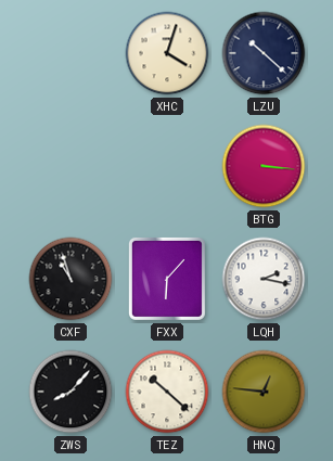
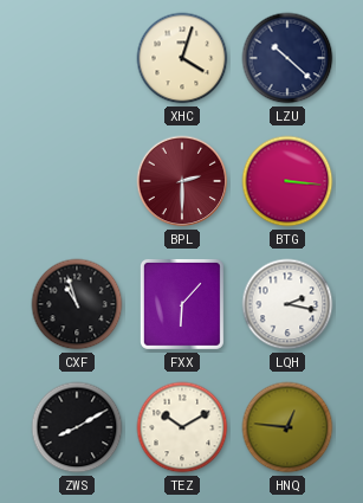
BPL: none -> 2:30
ZWS: 8:07 -> 8:10
TEZ: 10:22 -> 10:10
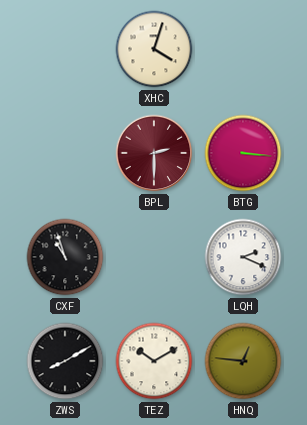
LZU: 10:22 -> none
FXX: 6:07 -> none
LQH: 2:17 -> 2:19
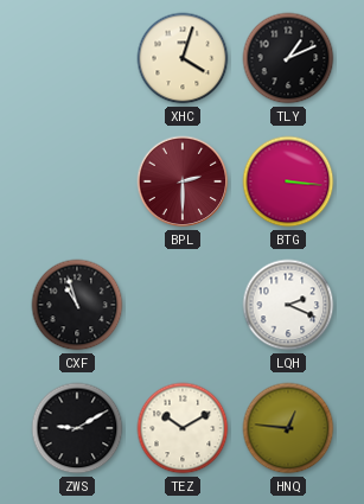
TLY: none -> 1:11
ZWS: 8:10 -> 9:10
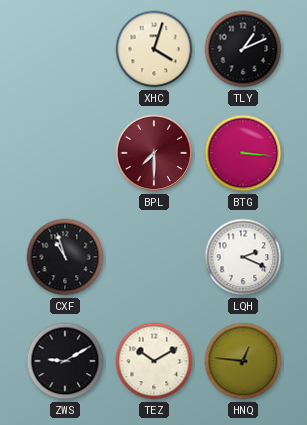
BPL: 2:30 -> 7:30
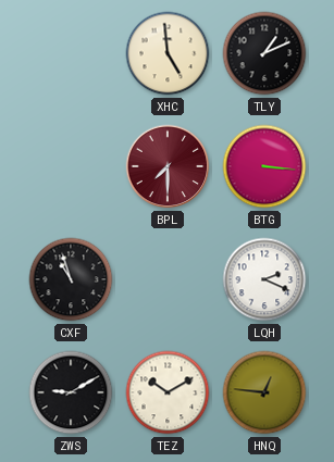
XHC: 4:03 -> 4:59
